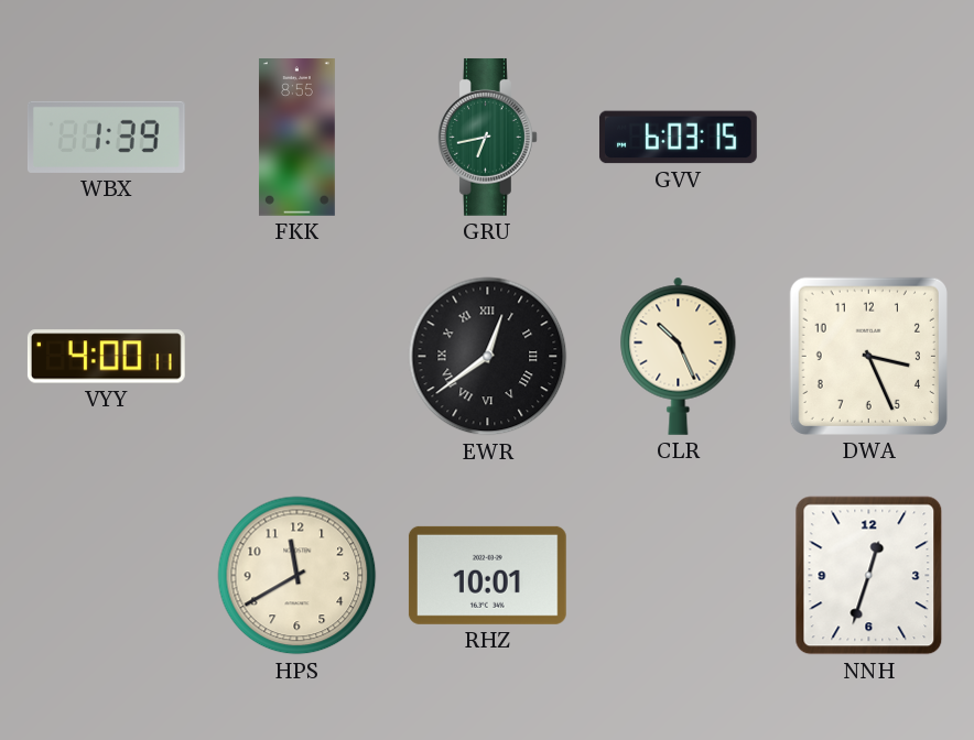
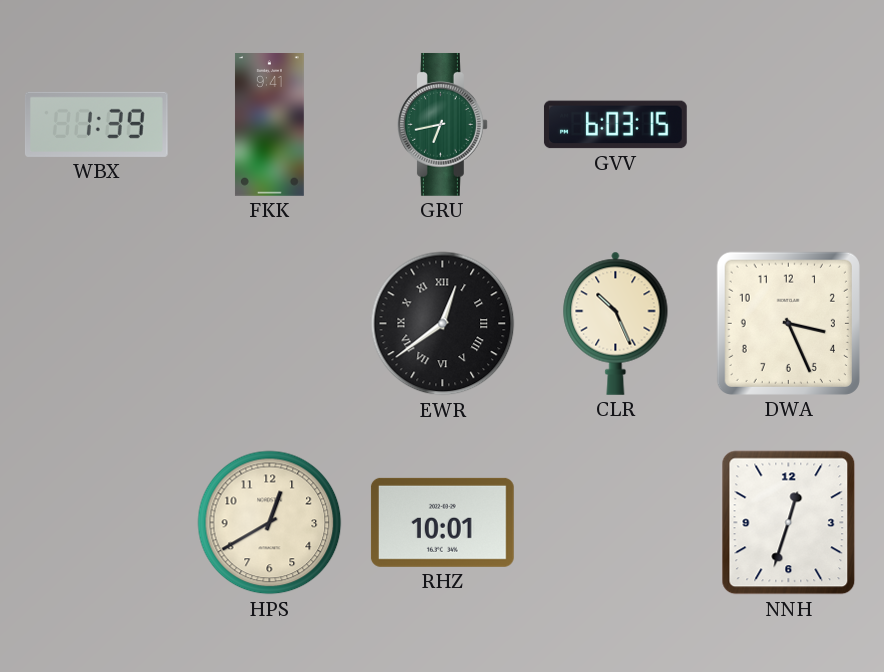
FKK: 8:55 -> 9:41
VYY: 4:00 -> none
HPS: 11:40 -> 12:40
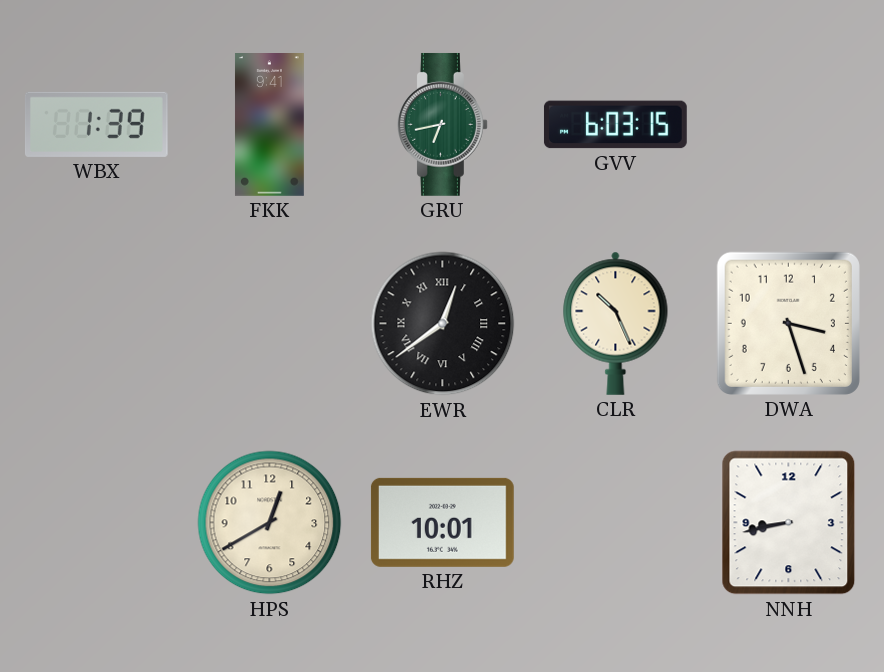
DWA: 3:26 -> 3:27
NNH: 12:33 -> 8:43
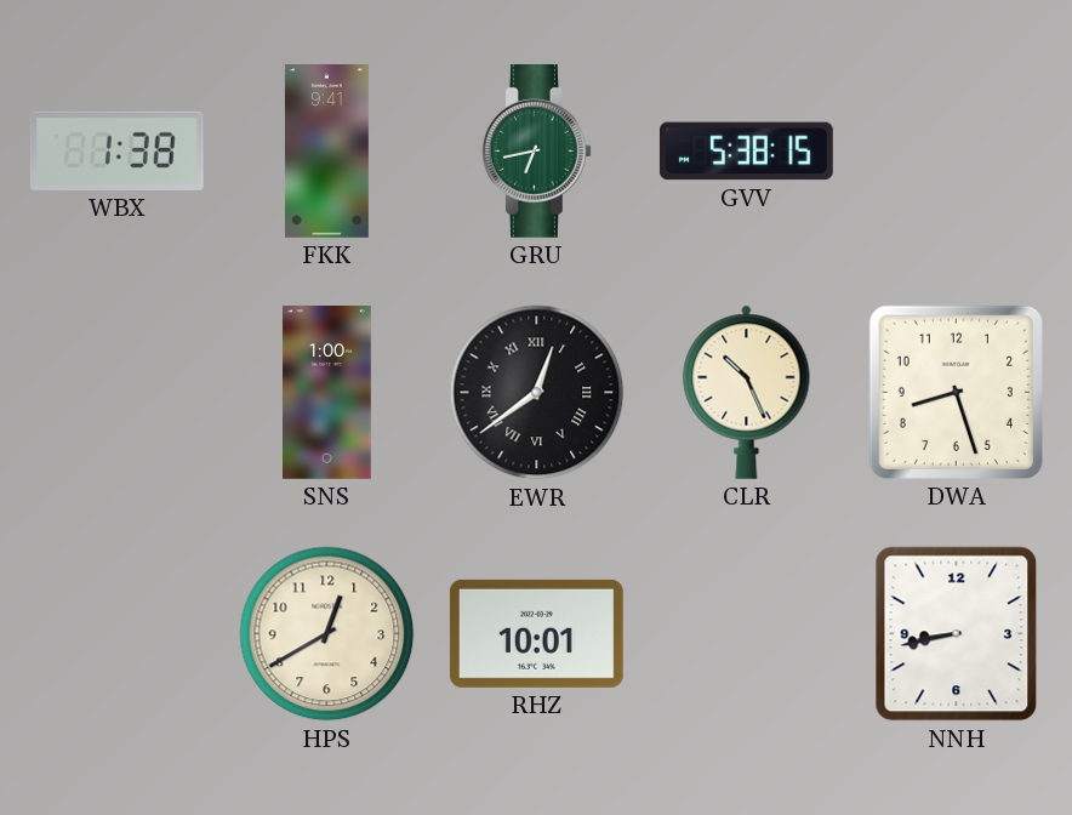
WBX: 1:39 -> 1:38
GVV: 6:03 -> 5:38
SNS: none -> 1:00
DWA: 3:27 -> 8:27
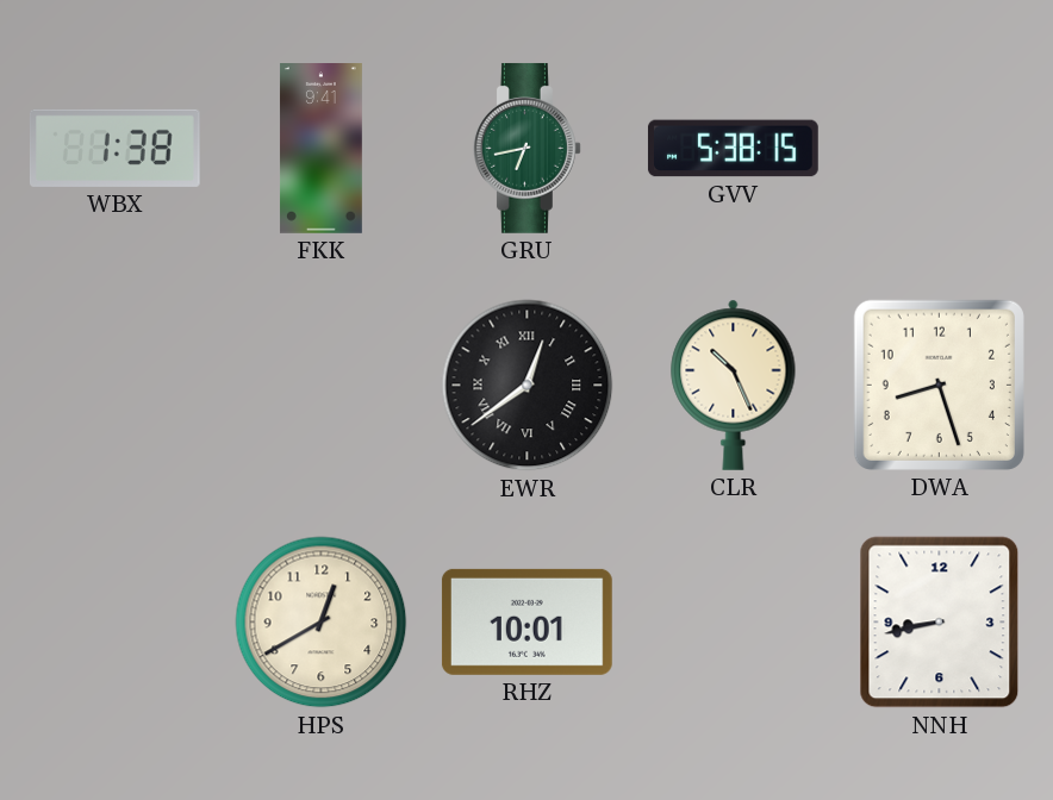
SNS: 1:00 -> none
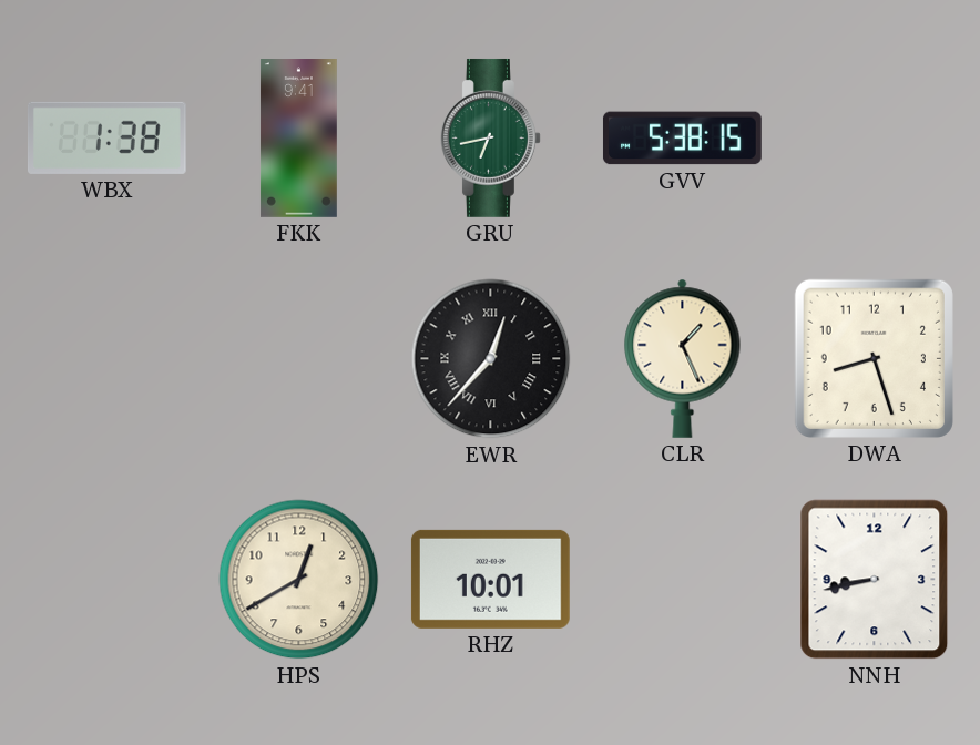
EWR: 12:39 -> 12:37
CLR: 10:26 -> 1:26
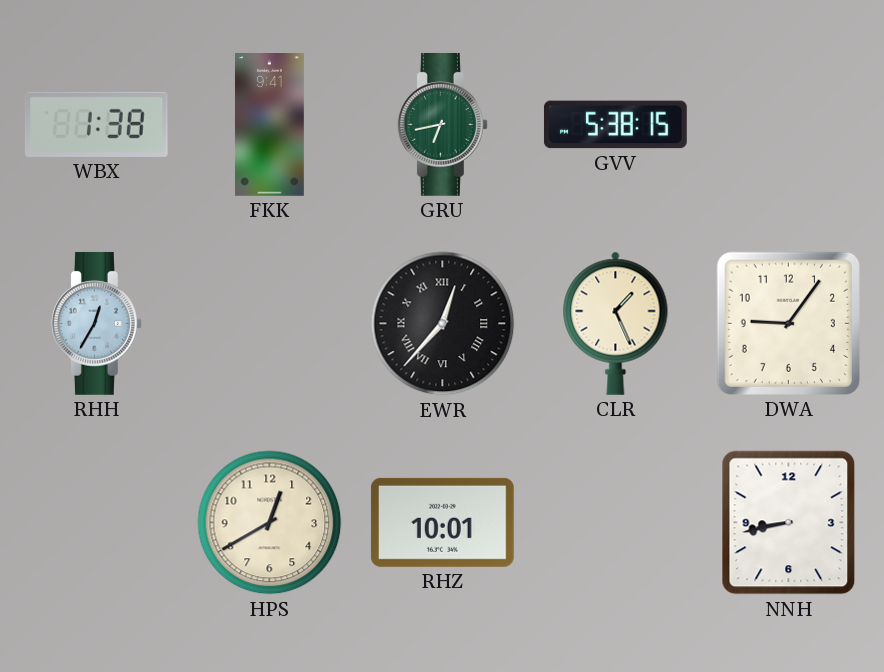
RHH: none -> 12:35
DWA: 8:27 -> 9:06
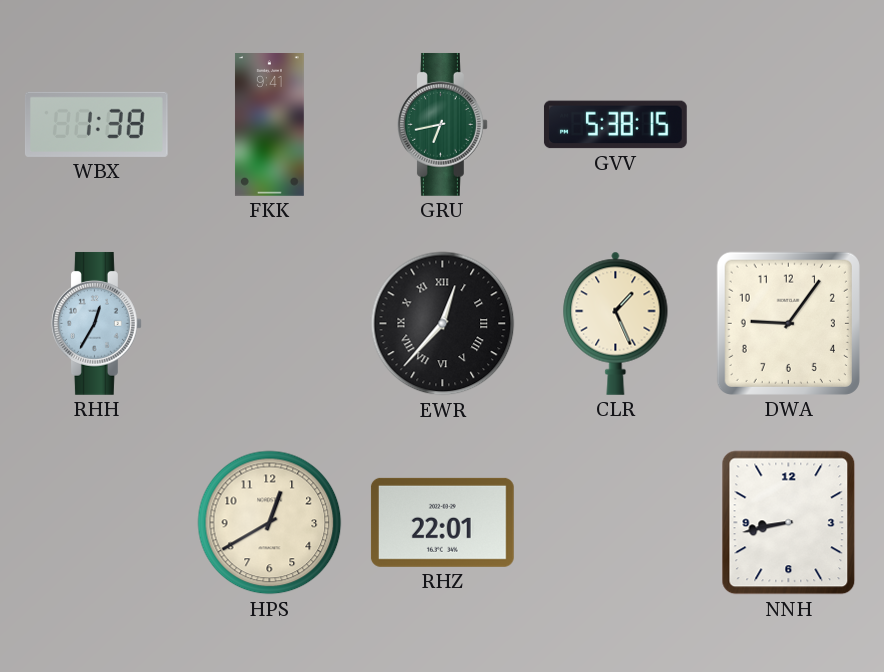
RHZ: 10:01 -> 22:01
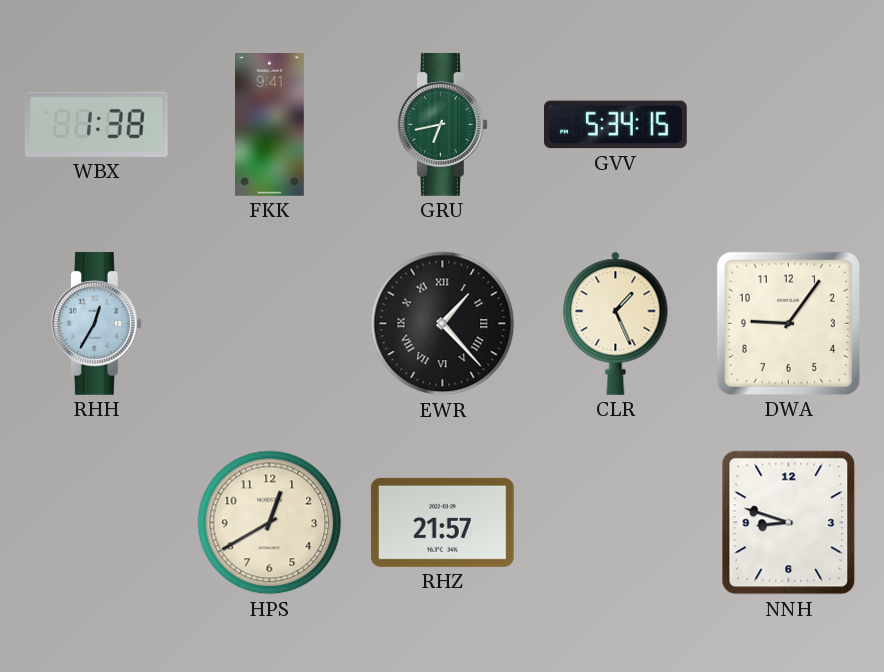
GVV: 5:38 -> 5:34
EWR: 12:37 -> 1:23
RHZ: 22:01 -> 21:57
NNH: 8:43 -> 8:48
